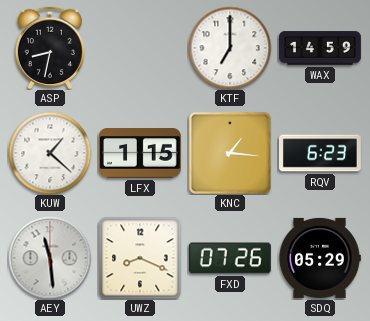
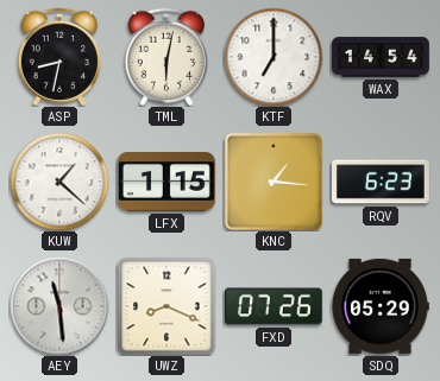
TML: none -> 6:02
WAX: 14:59 -> 14:54
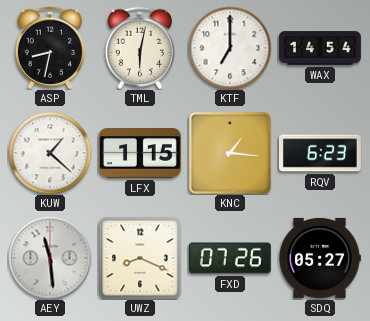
SDQ: 05:29 -> 05:27
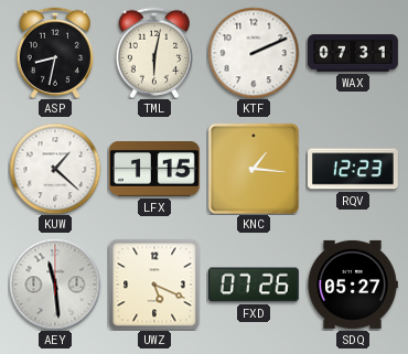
KTF: 7:00 -> 2:11
WAX: 14:54 -> 07:31
RQV: 6:23 -> 12:23
UWZ: 8:19 -> 5:19
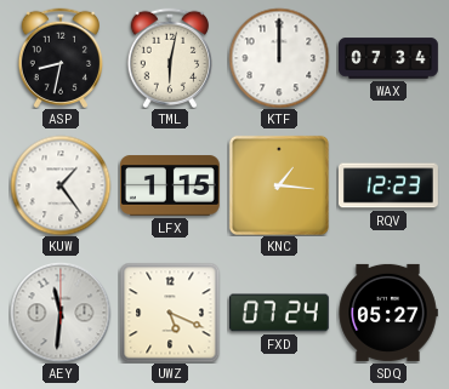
KTF: 2:11 -> 12:00
WAX: 07:31 -> 07:34
KUW: 1:22 -> 1:24
AEY: 11:29 -> 11:31
FXD: 07:26 -> 07:24
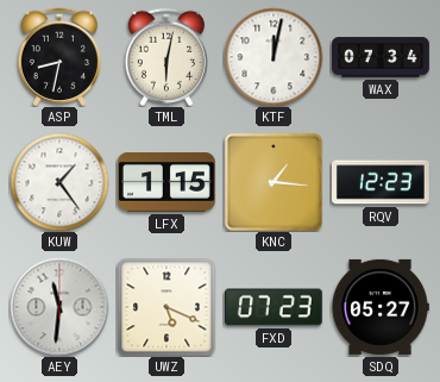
KTF: 12:00 -> 12:02
FXD: 07:24 -> 07:23
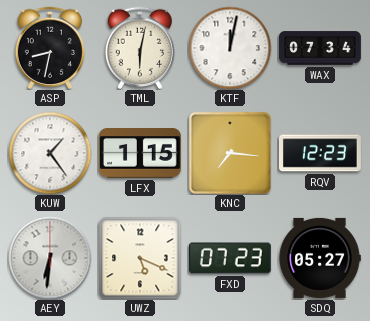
KNC: 1:16 -> 7:16
AEY: 11:31 -> 6:31
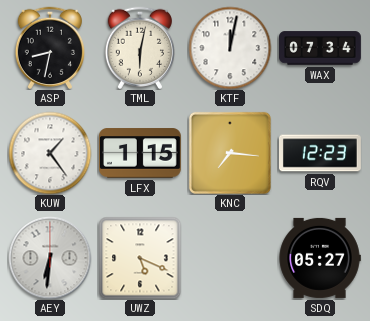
FXD: 07:23 -> none
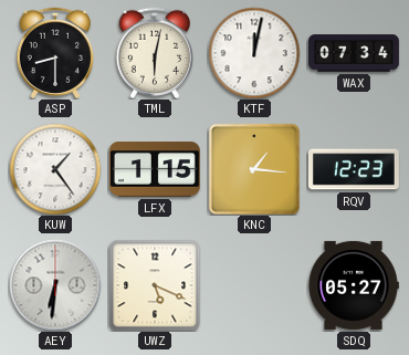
ASP: 8:32 -> 8:30
KNC: 7:16 -> 1:16
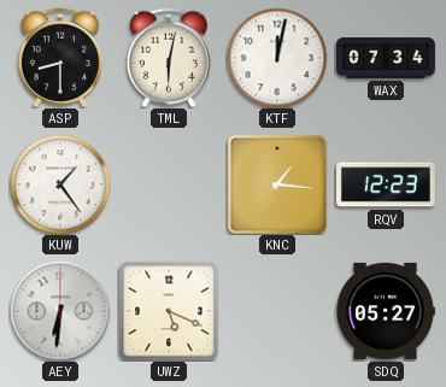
LFX: 1:15 -> none
